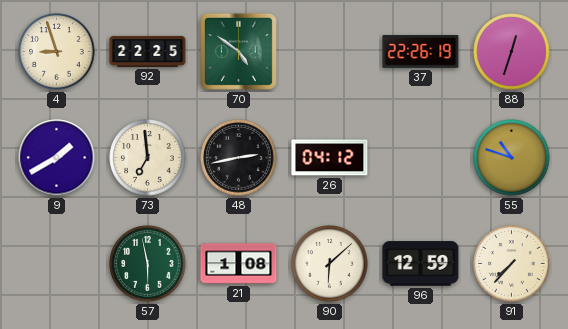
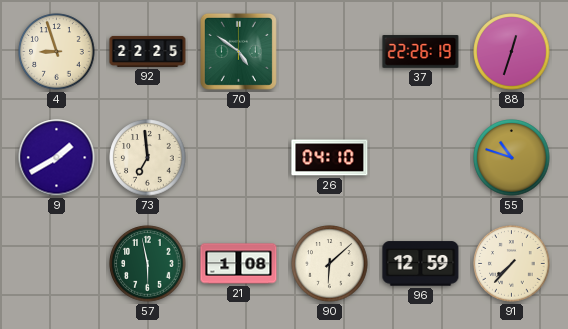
48: 2:43 -> none
26: 04:12 -> 04:10
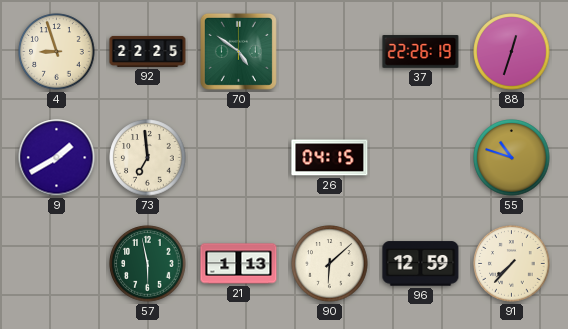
26: 04:10 -> 04:15
21: 1:08 -> 1:13
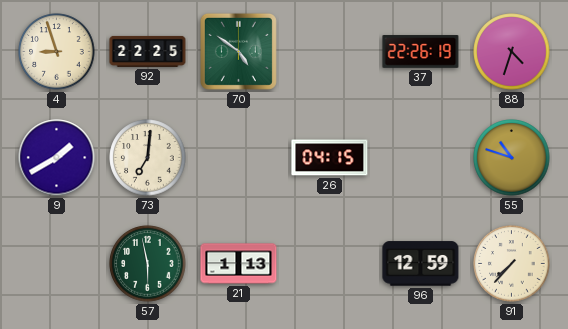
88: 12:33 -> 4:33
73: 6:59 -> 7:01
90: 6:08 -> none
